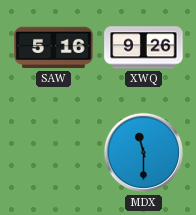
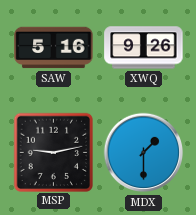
MSP: none -> 9:13
MDX: 11:30 -> 1:30
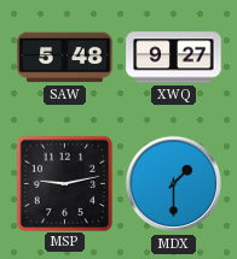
SAW: 5:16 -> 5:48
XWQ: 9:26 -> 9:27
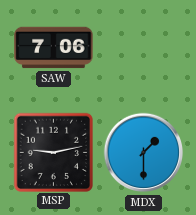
SAW: 5:48 -> 7:06
XWQ: 9:27 -> none
